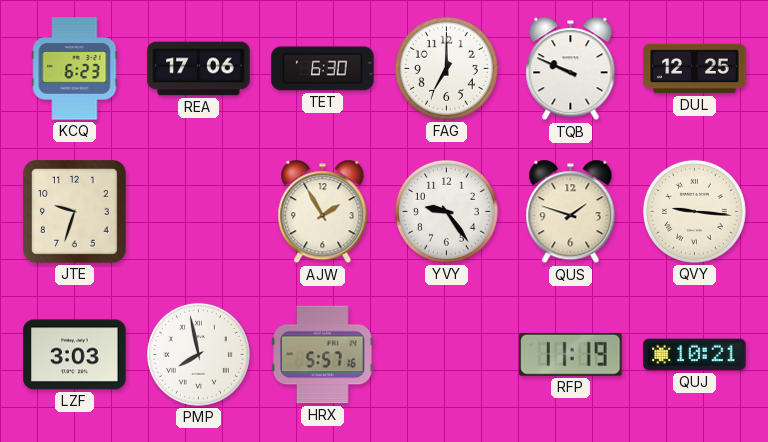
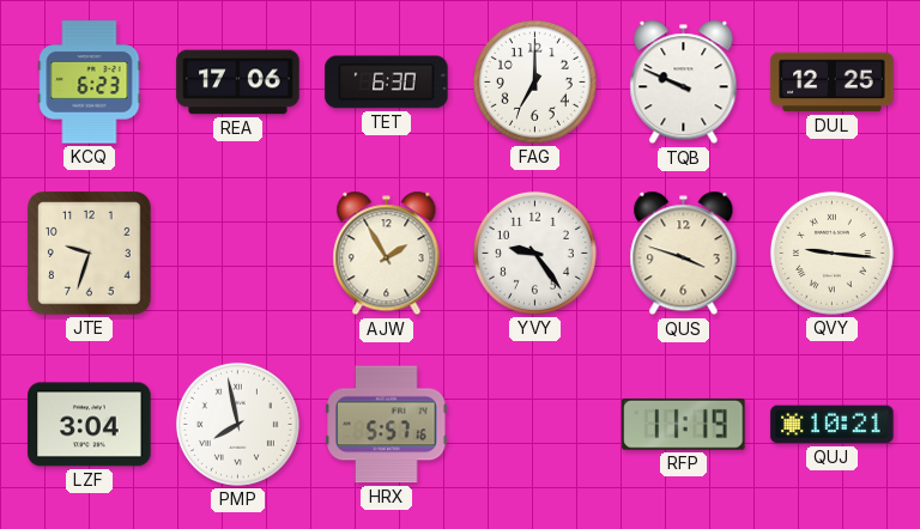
QUS: 1:48 -> 3:48
LZF: 3:03 -> 3:04
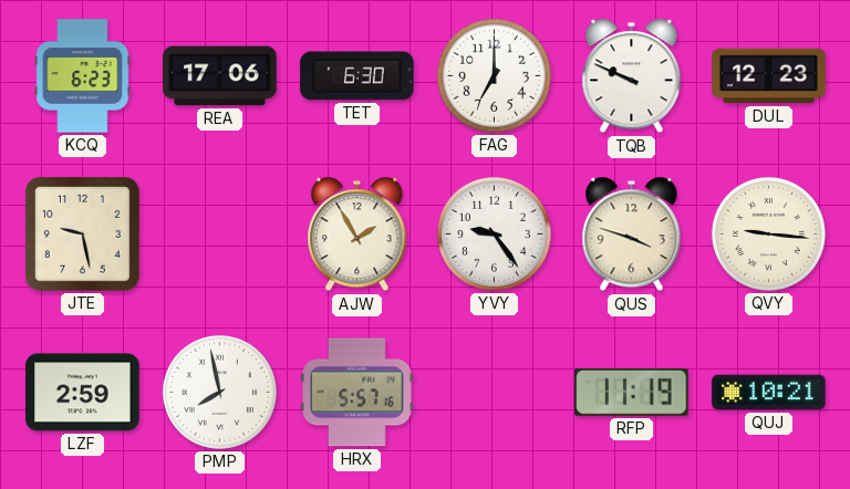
DUL: 12:25 -> 12:23
JTE: 9:33 -> 9:28
LZF: 3:04 -> 2:59
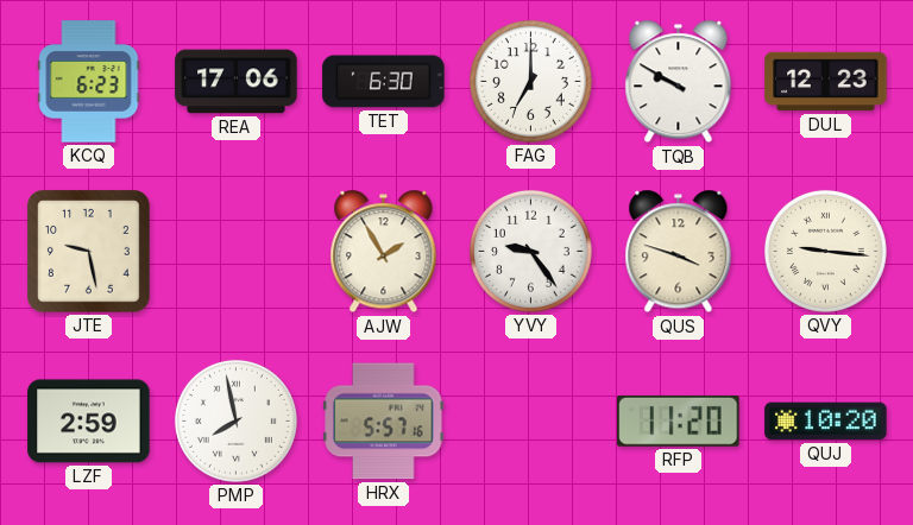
TQB: 9:49 -> 9:50
RFP: 11:19 -> 11:20
QUJ: 10:21 -> 10:20
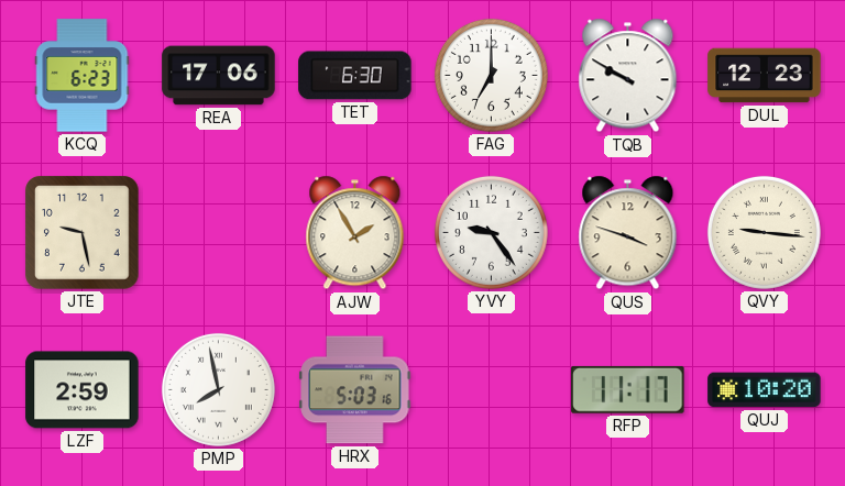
HRX: 5:57 -> 5:03
RFP: 11:20 -> 11:17
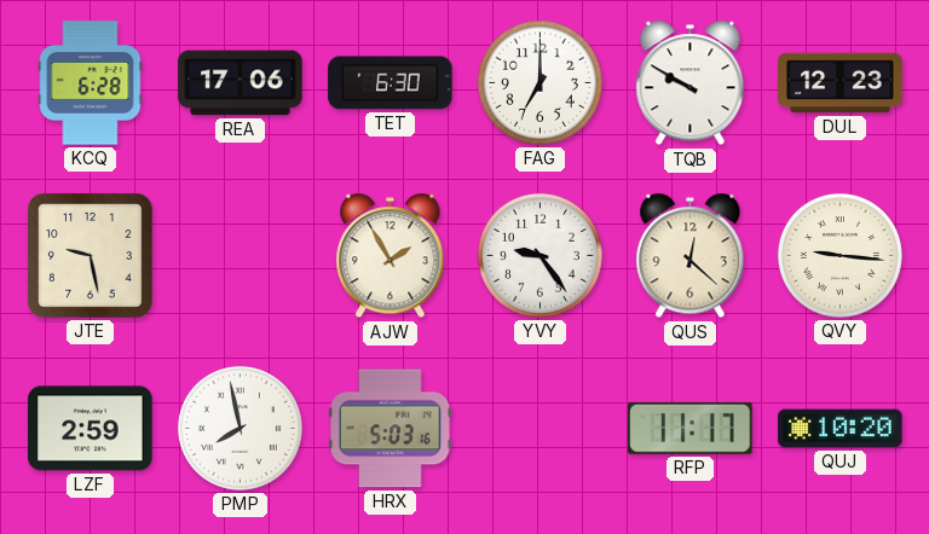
KCQ: 6:23 -> 6:28
QUS: 3:48 -> 12:22
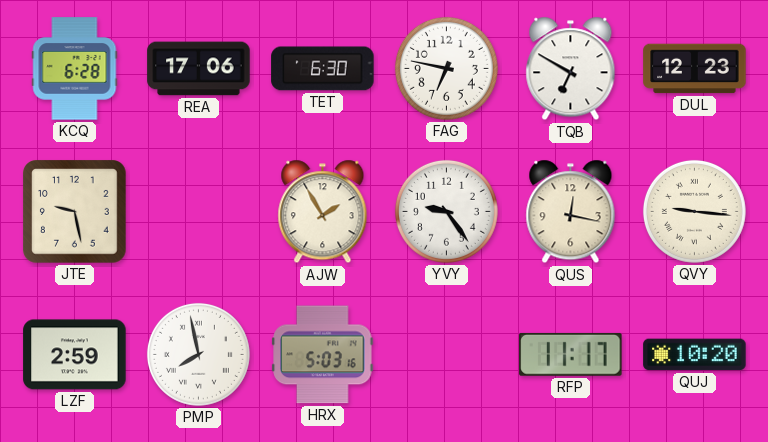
FAG: 7:00 -> 6:47
TQB: 9:50 -> 6:50
QUS: 12:22 -> 12:17
